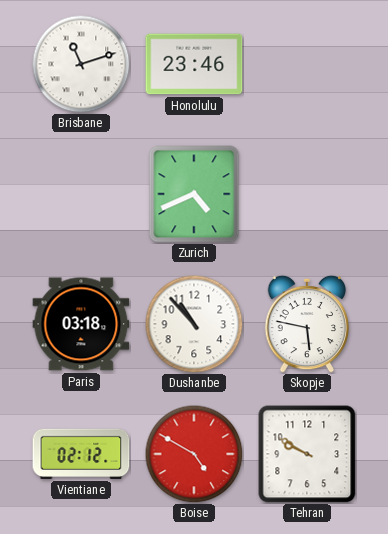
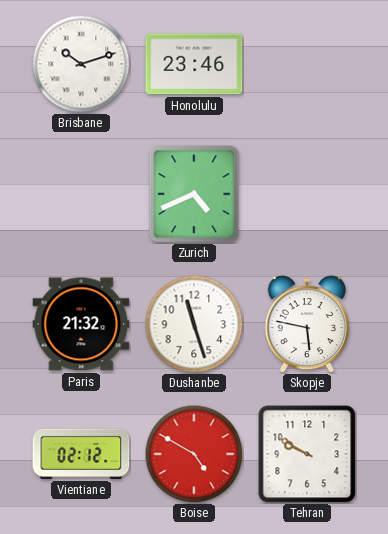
Brisbane: 11:12 -> 10:12
Paris: 03:18 -> 21:32
Dushanbe: 10:53 -> 11:27
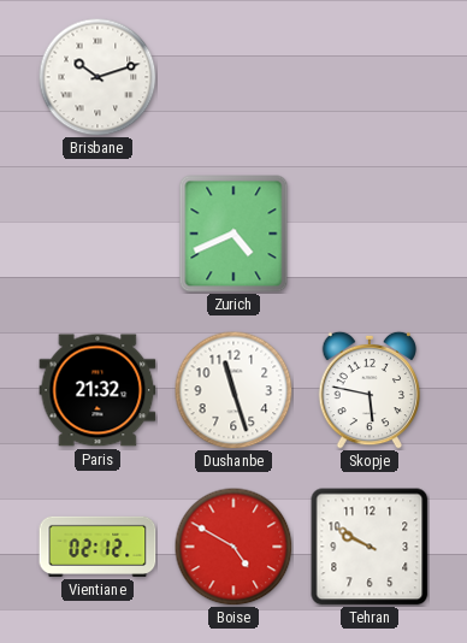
Honolulu: 23:46 -> none
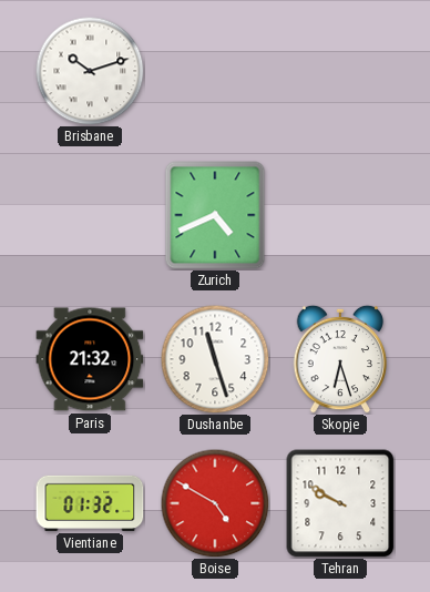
Skopje: 5:47 -> 6:27
Vientiane: 02:12 -> 01:32
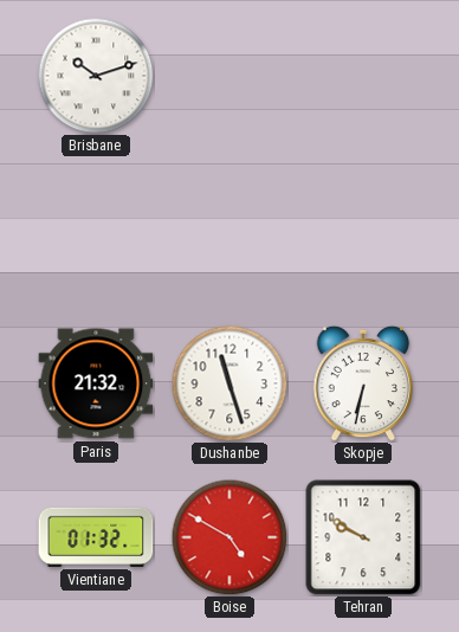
Zurich: 4:41 -> none
Skopje: 6:27 -> 6:32
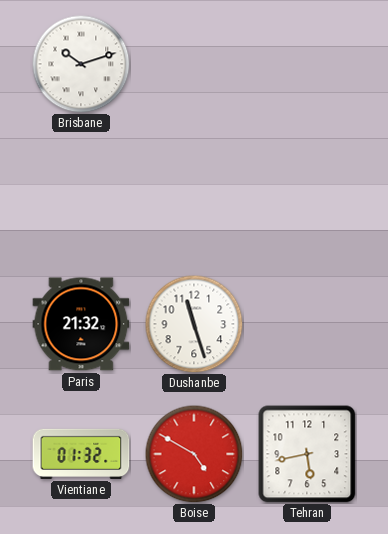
Skopje: 6:32 -> none
Tehran: 9:50 -> 5:43
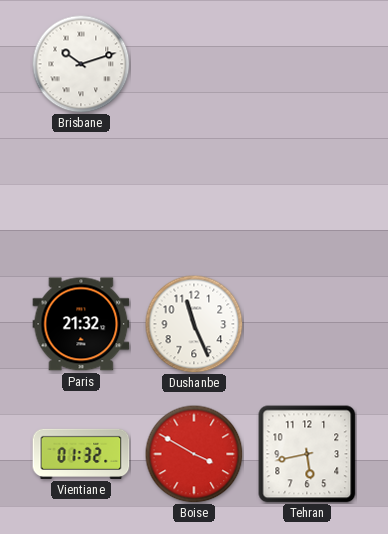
Dushanbe: 11:27 -> 11:26
Boise: 4:50 -> 3:50
